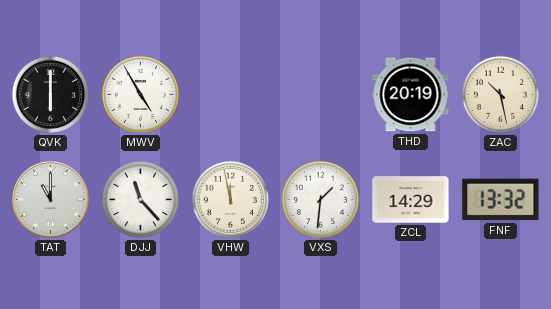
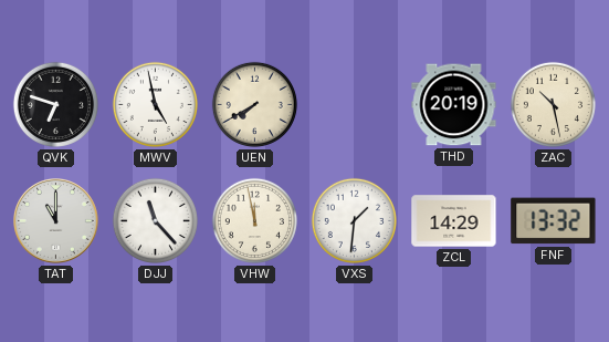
QVK: 6:00 -> 6:48
MWV: 4:55 -> 4:58
UEN: none -> 7:40
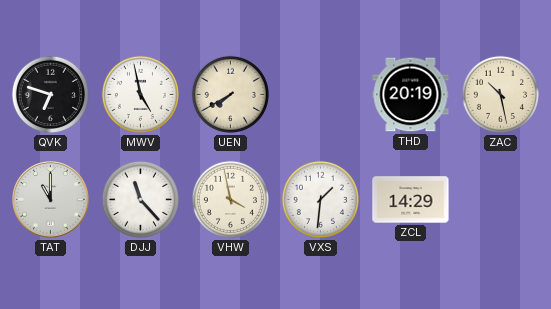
VHW: 11:58 -> 3:58
FNF: 13:32 -> none
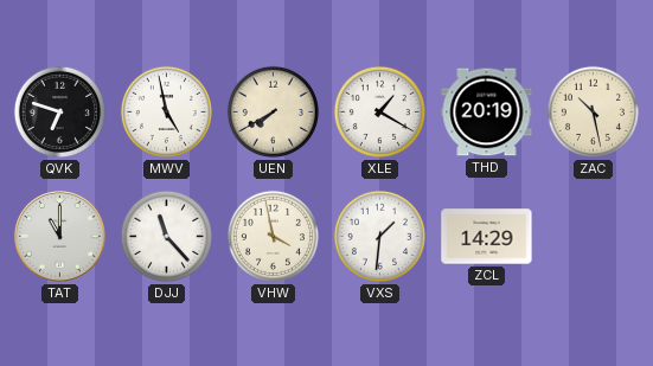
XLE: none -> 1:20
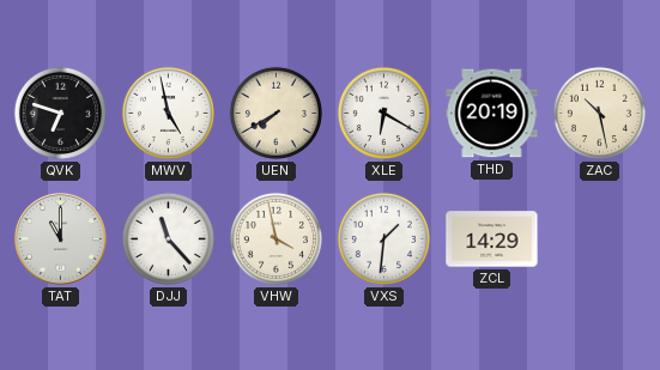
XLE: 1:20 -> 6:20
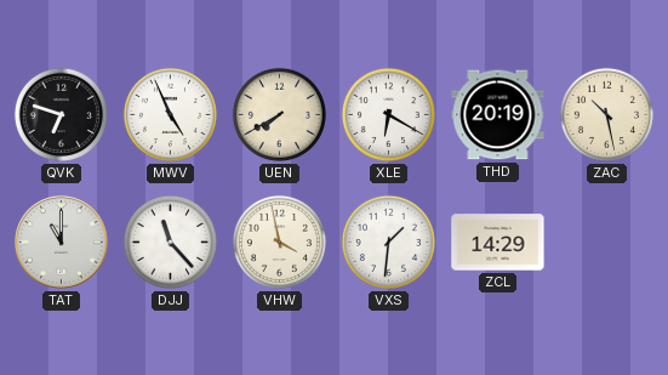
MWV: 4:58 -> 4:56
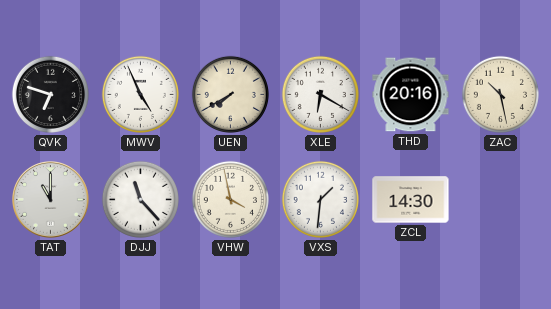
THD: 20:19 -> 20:16
ZCL: 14:29 -> 14:30
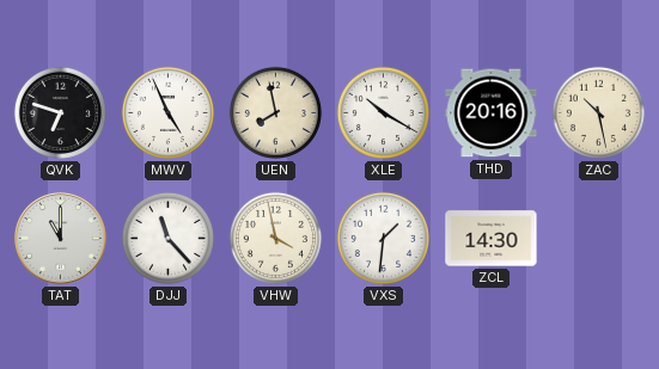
UEN: 7:40 -> 7:58
XLE: 6:20 -> 10:20
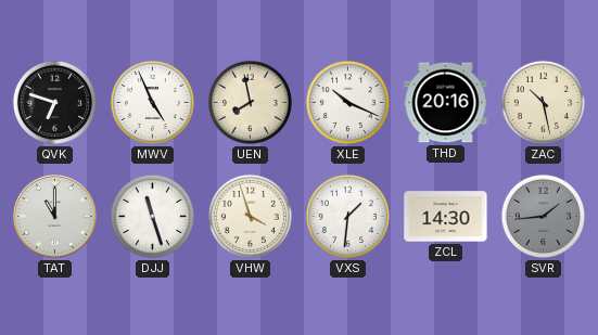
XLE: 10:20 -> 10:19
DJJ: 11:23 -> 11:27
VHW: 3:58 -> 3:57
SVR: none -> 1:44
